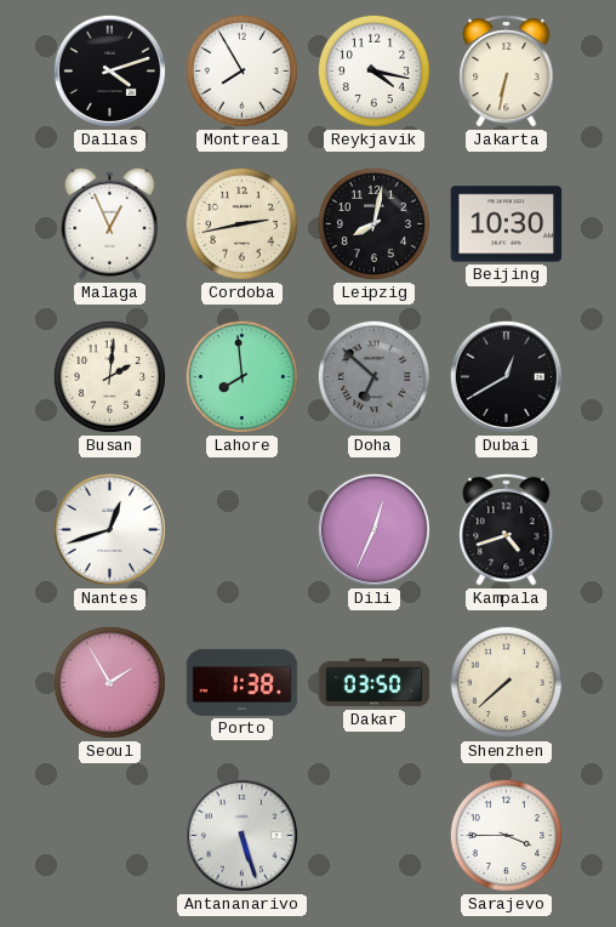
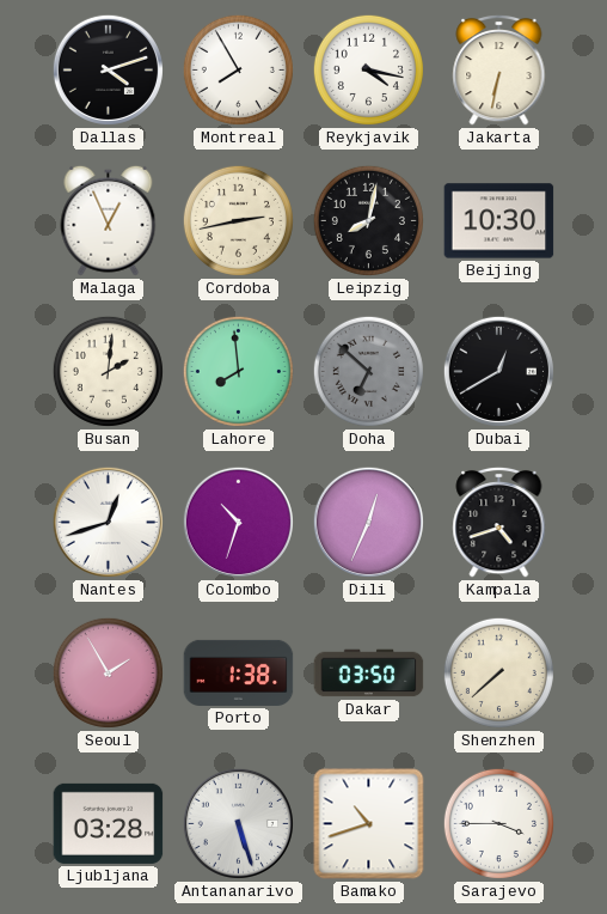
Colombo: none -> 10:33
Ljubljana: none -> 03:28
Bamako: none -> 10:42
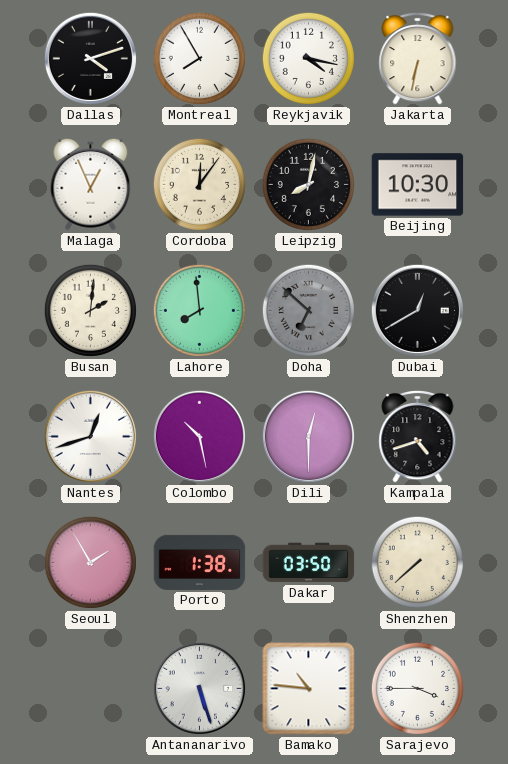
Cordoba: 2:43 -> 12:06
Colombo: 10:33 -> 10:28
Dili: 12:34 -> 12:30
Ljubljana: 03:28 -> none
Bamako: 10:42 -> 10:46
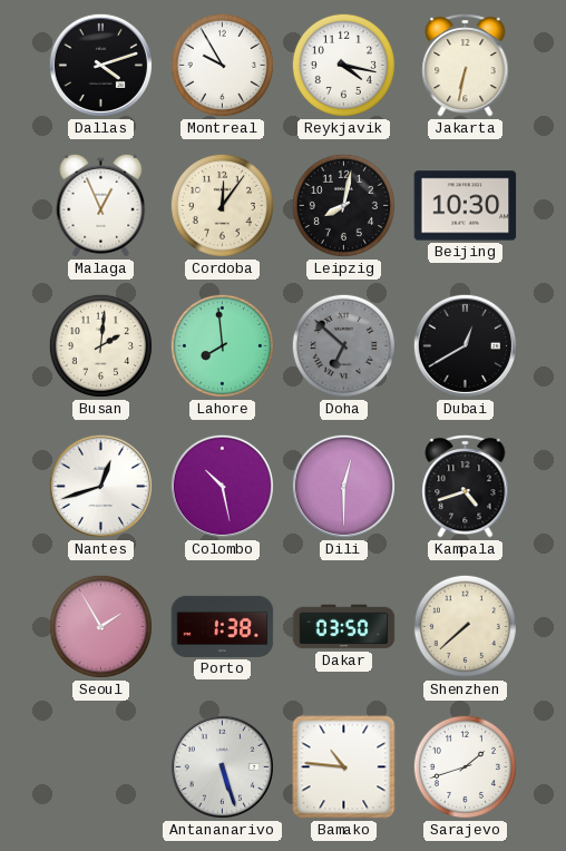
Montreal: 7:55 -> 9:55
Sarajevo: 3:45 -> 1:42
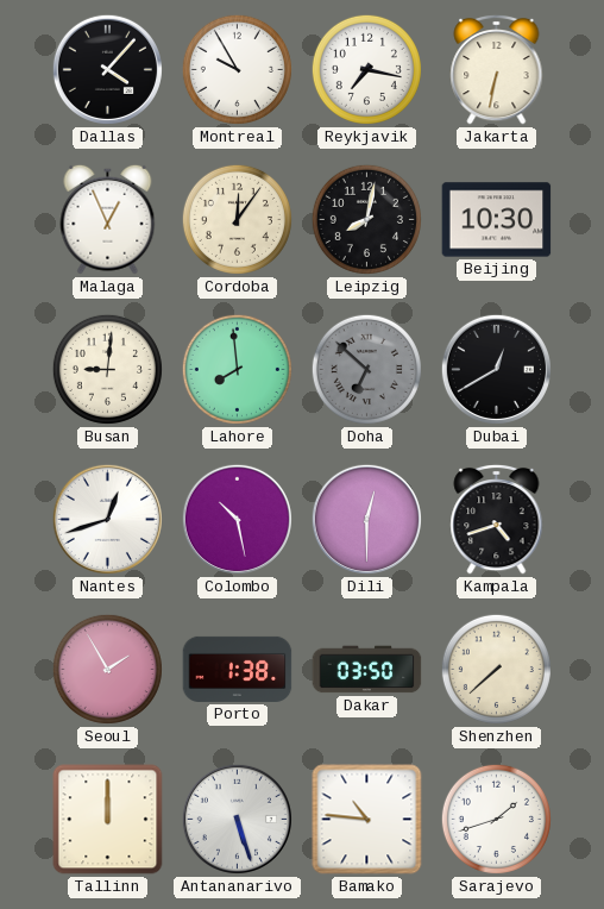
Dallas: 4:12 -> 4:07
Reykjavik: 4:17 -> 7:17
Busan: 2:01 -> 9:01
Tallinn: none -> 12:00
